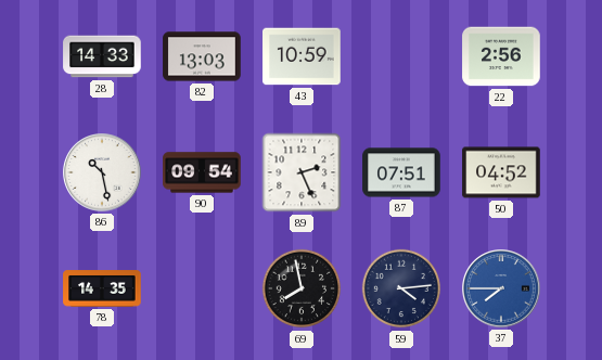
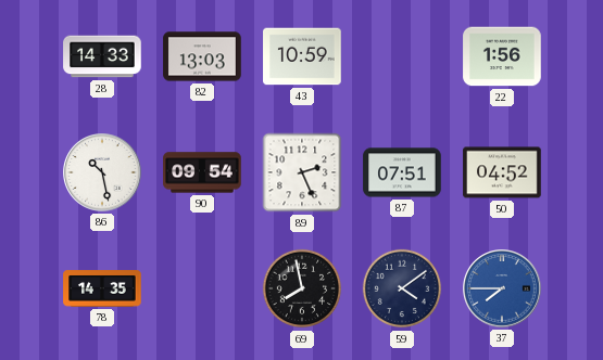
22: 2:56 -> 1:56
59: 4:14 -> 4:09
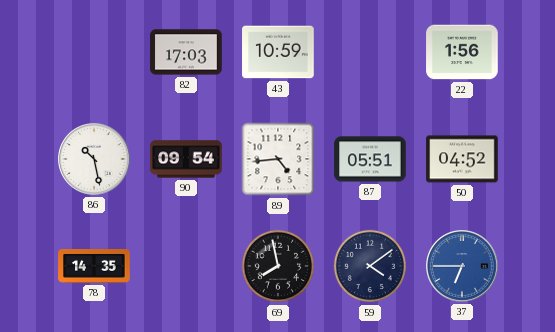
28: 14:33 -> none
82: 13:03 -> 17:03
89: 2:26 -> 4:44
87: 07:51 -> 05:51
37: 7:45 -> 6:45
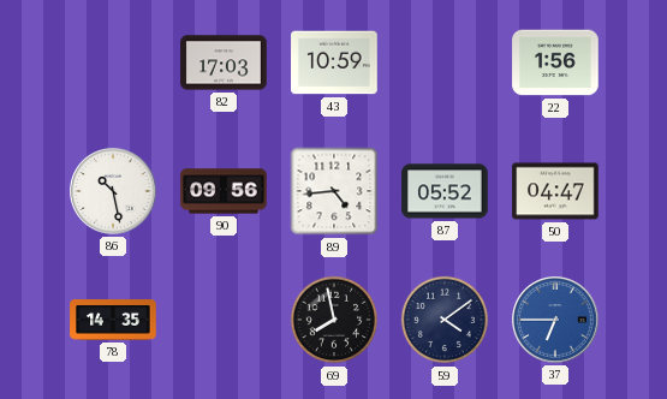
90: 09:54 -> 09:56
87: 05:51 -> 05:52
50: 04:52 -> 04:47
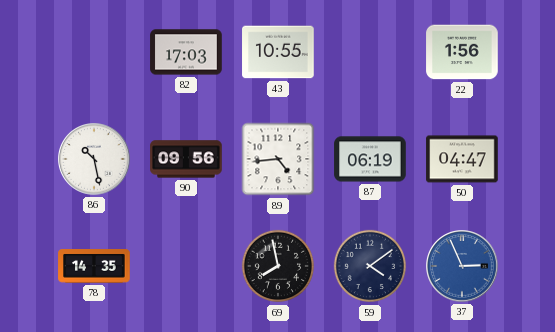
43: 10:59 -> 10:55
87: 05:52 -> 06:19
37: 6:45 -> 2:56
